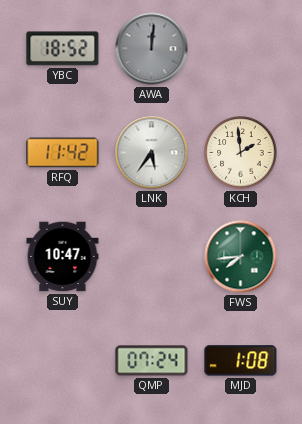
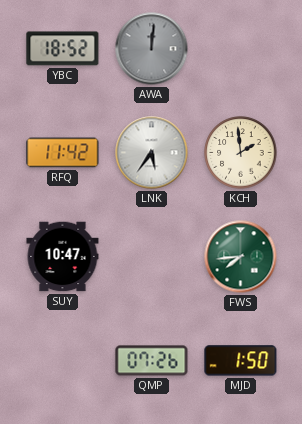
QMP: 07:24 -> 07:26
MJD: 1:08 -> 1:50
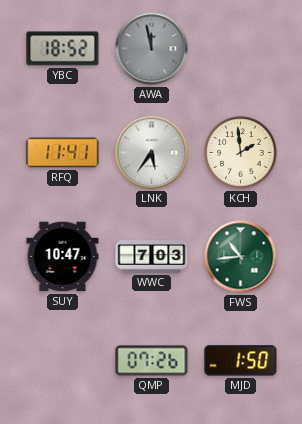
AWA: 12:01 -> 11:58
RFQ: 11:42 -> 11:41
WWC: none -> 7:03
FWS: 7:44 -> 10:44
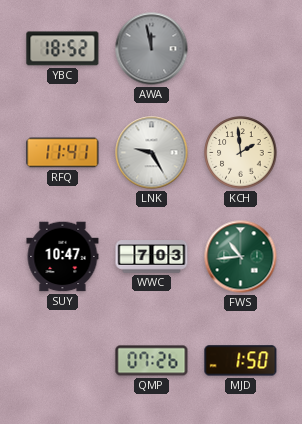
LNK: 5:36 -> 9:25
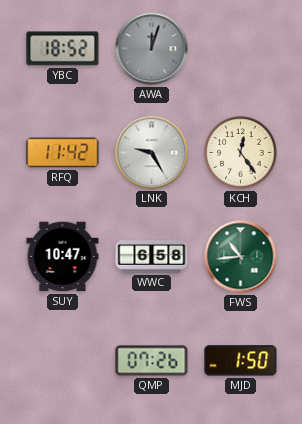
AWA: 11:58 -> 12:03
RFQ: 11:41 -> 11:42
KCH: 1:59 -> 12:24
WWC: 7:03 -> 6:58
